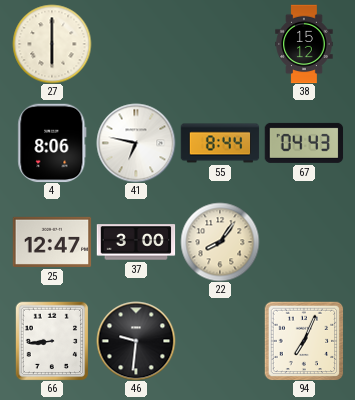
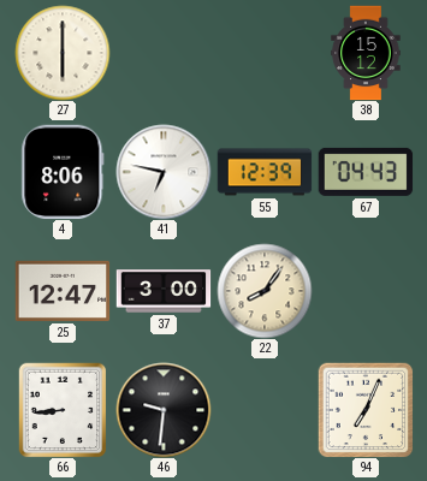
55: 8:44 -> 12:39
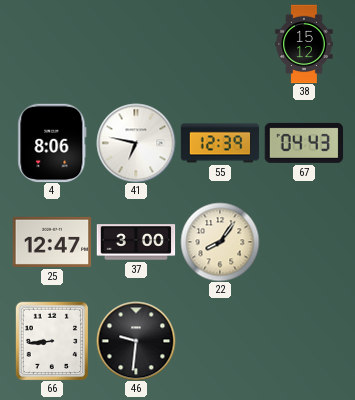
27: 6:00 -> none
94: 7:04 -> none
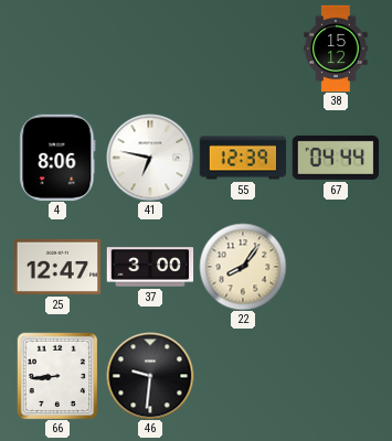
67: 04:43 -> 04:44
